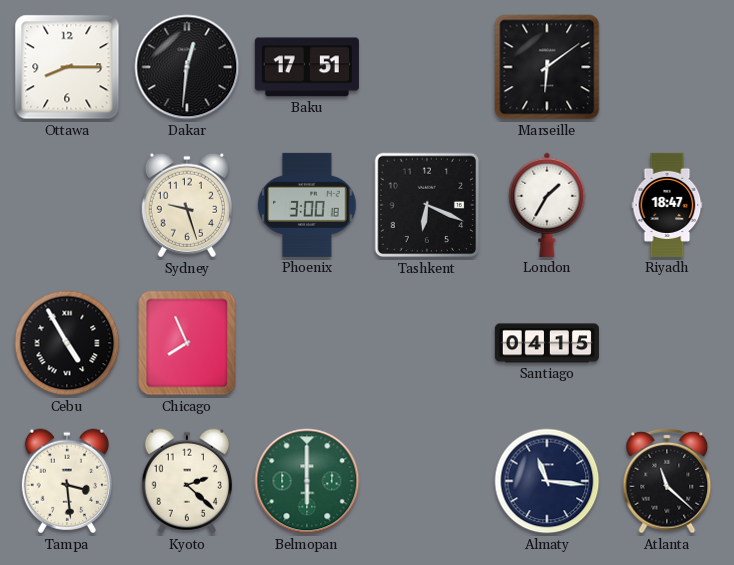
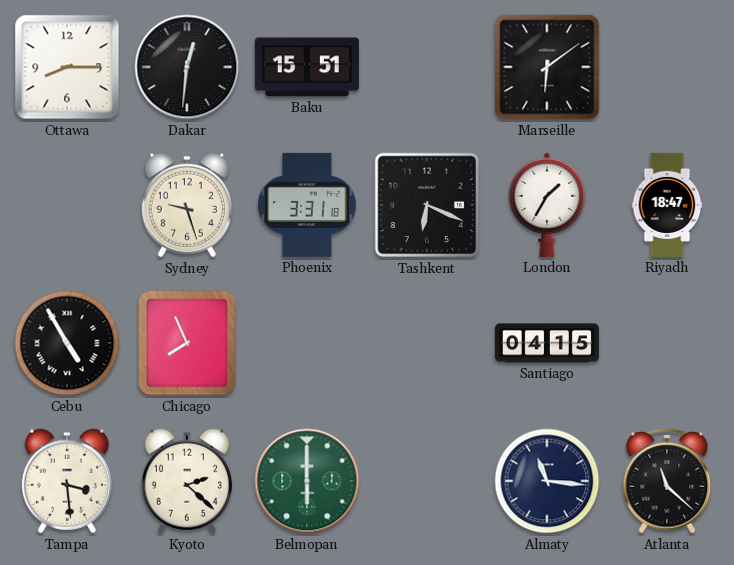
Baku: 17:51 -> 15:51
Phoenix: 3:00 -> 3:31
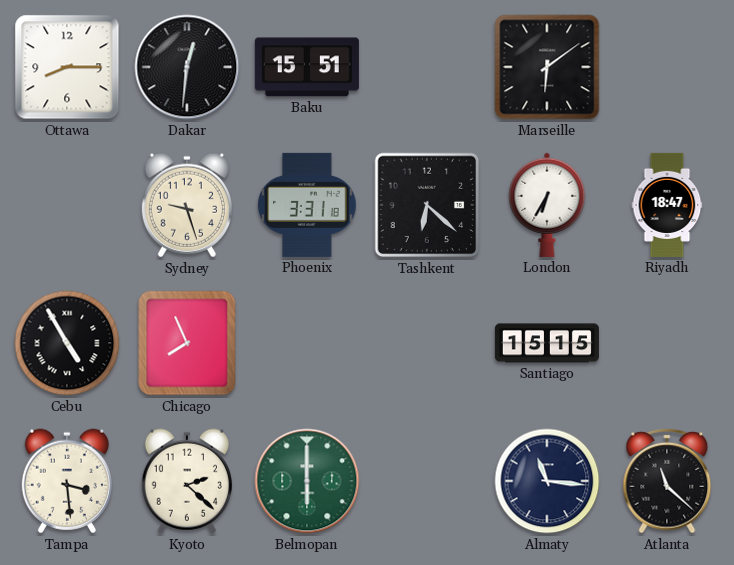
Tashkent: 6:19 -> 6:22
London: 1:35 -> 6:35
Santiago: 04:15 -> 15:15
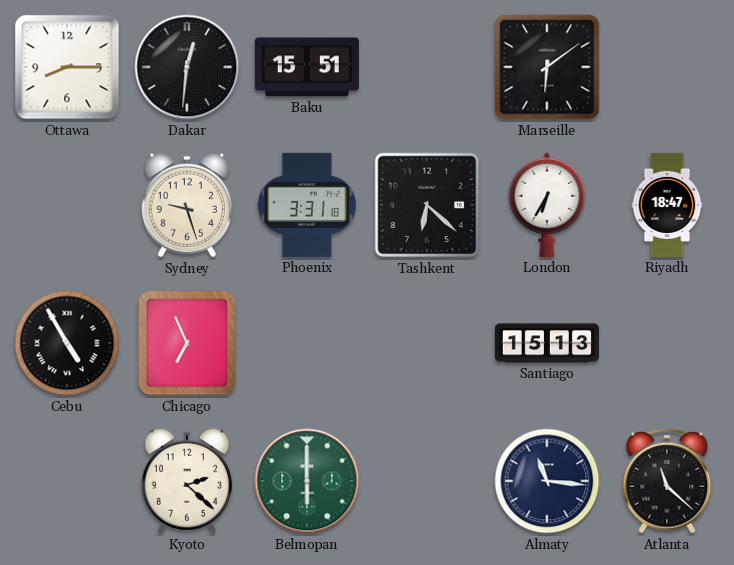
Chicago: 7:56 -> 6:56
Santiago: 15:15 -> 15:13
Tampa: 3:29 -> none
